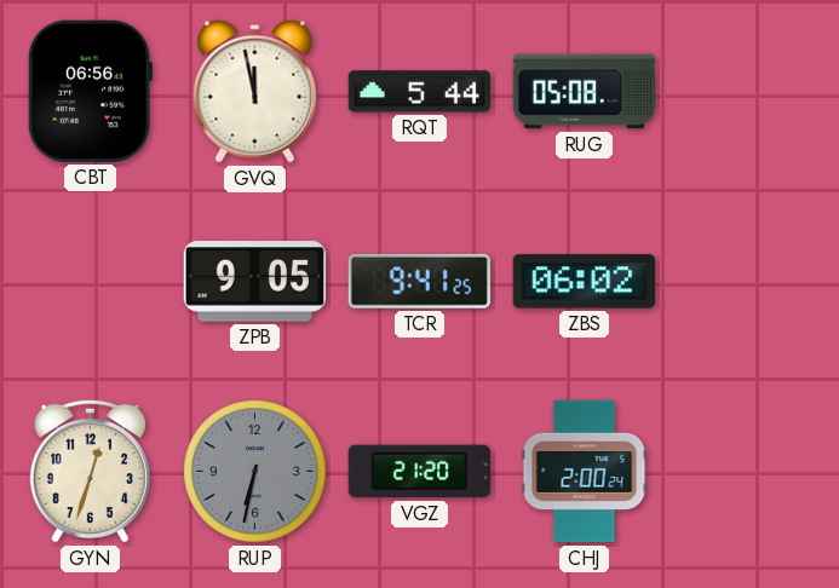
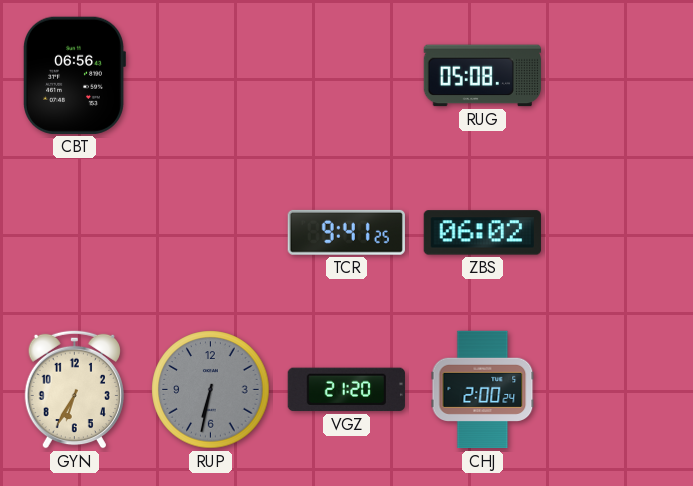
GVQ: 11:58 -> none
RQT: 5:44 -> none
ZPB: 9:05 -> none
GYN: 12:33 -> 6:35
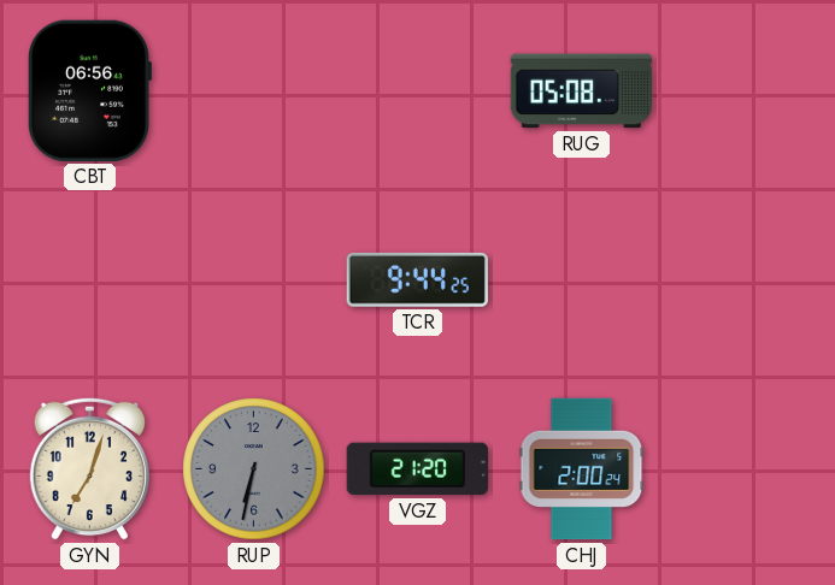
TCR: 9:41 -> 9:44
ZBS: 06:02 -> none
GYN: 6:35 -> 7:03
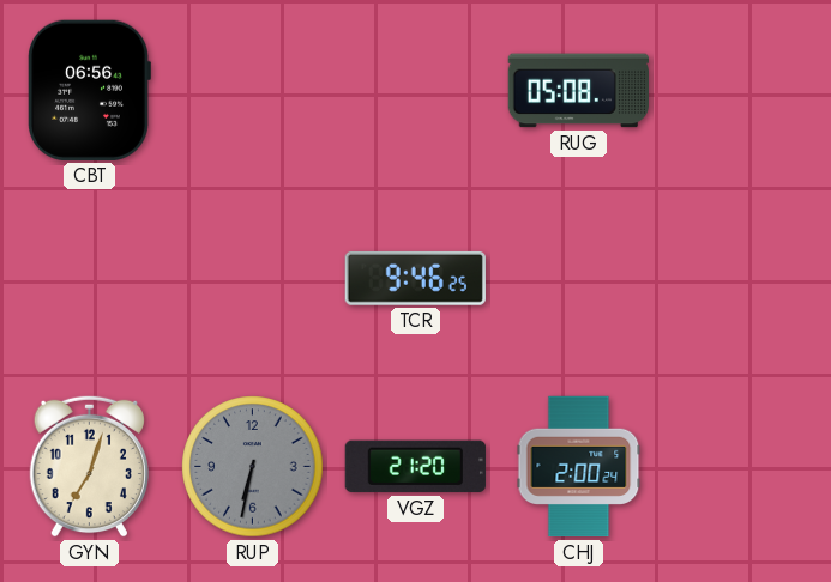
TCR: 9:44 -> 9:46
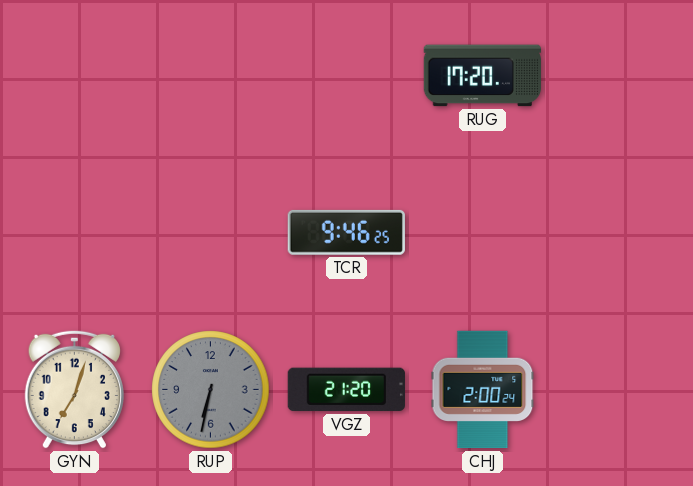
CBT: 06:56 -> none
RUG: 05:08 -> 17:20
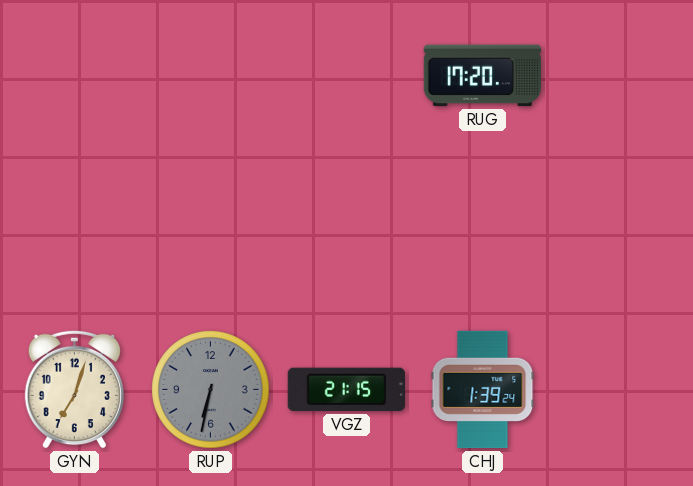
TCR: 9:46 -> none
VGZ: 21:20 -> 21:15
CHJ: 2:00 -> 1:39
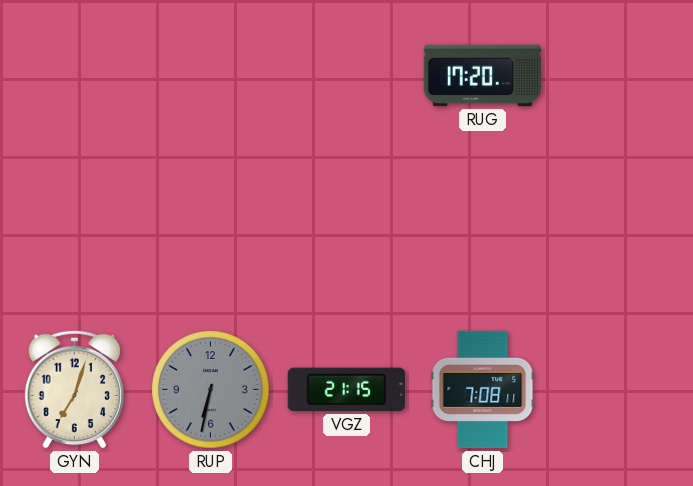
CHJ: 1:39 -> 7:08
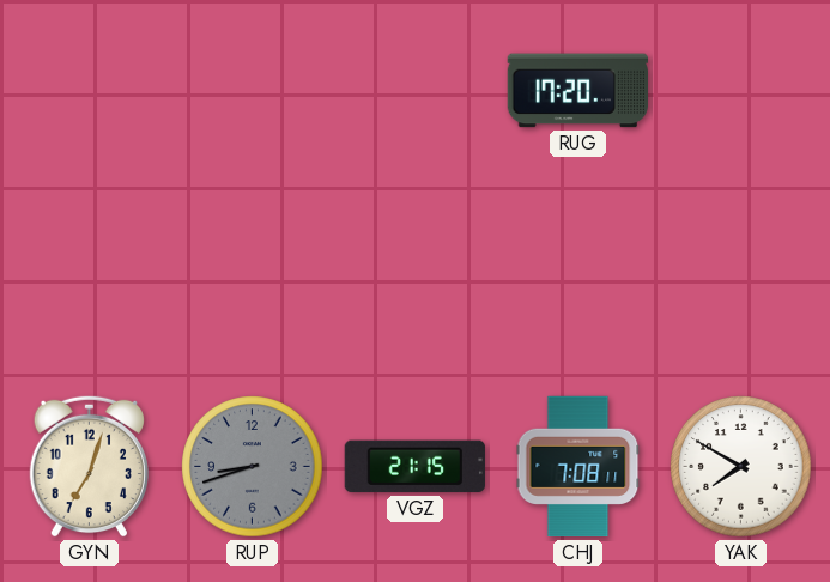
RUP: 6:32 -> 8:42
YAK: none -> 7:50
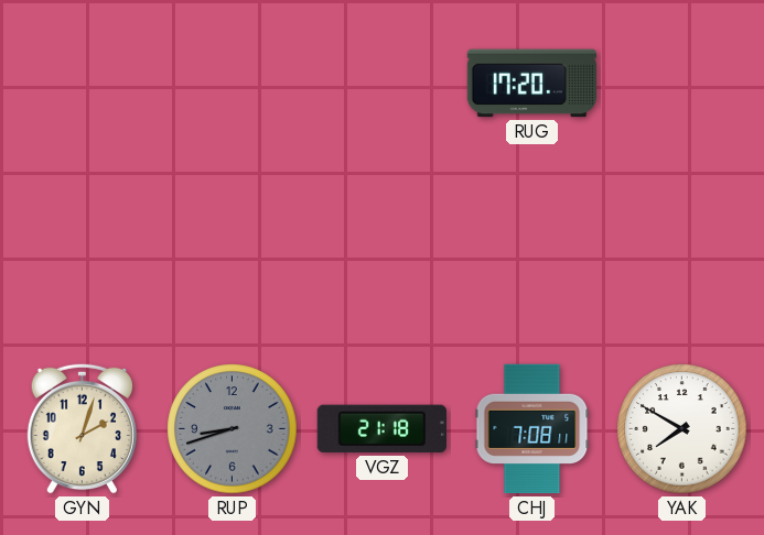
GYN: 7:03 -> 2:03
VGZ: 21:15 -> 21:18
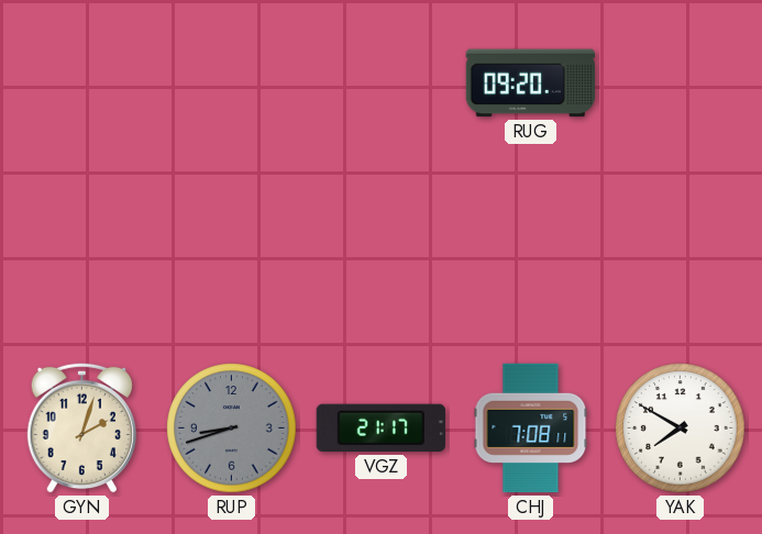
RUG: 17:20 -> 09:20
VGZ: 21:18 -> 21:17
